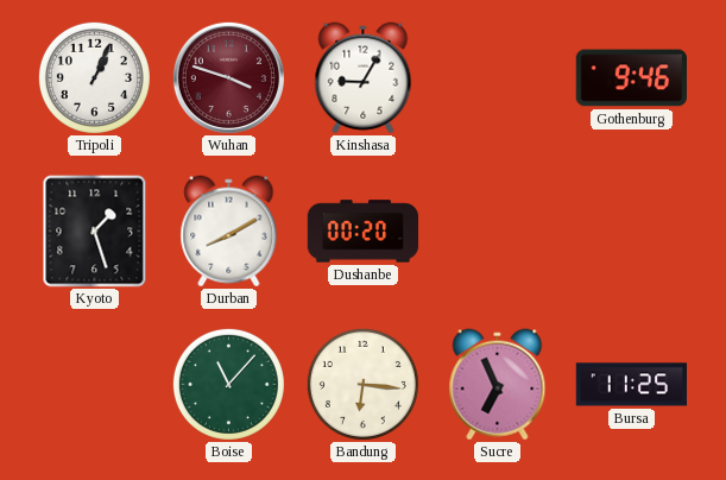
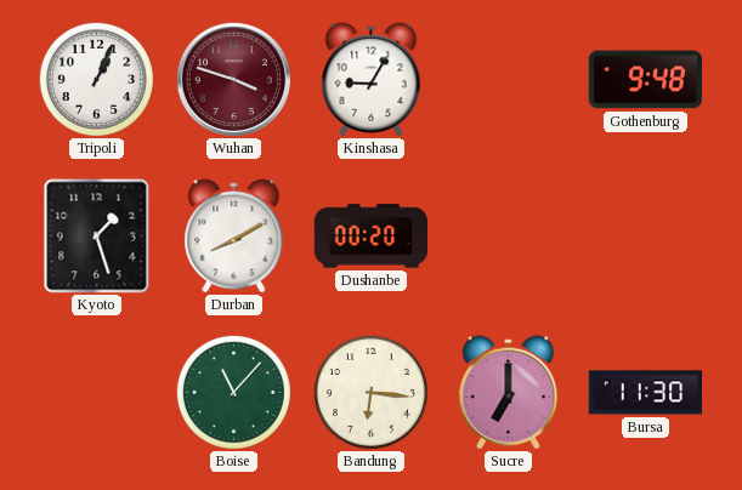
Gothenburg: 9:46 -> 9:48
Sucre: 6:56 -> 7:00
Bursa: 11:25 -> 11:30
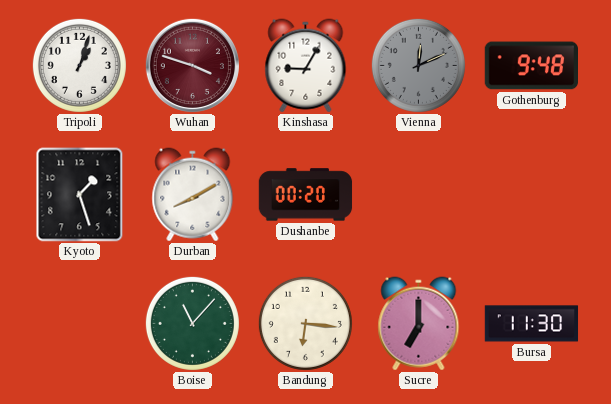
Tripoli: 1:04 -> 1:03
Vienna: none -> 12:11
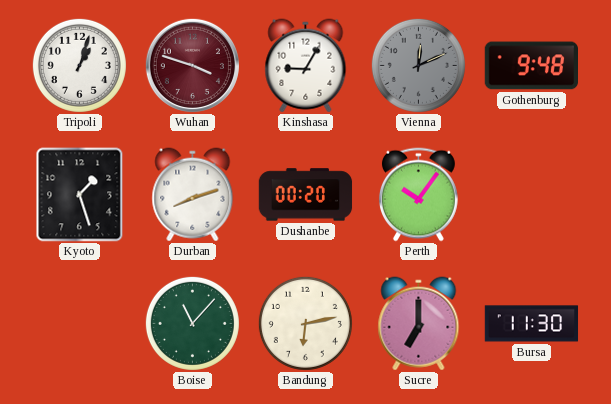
Durban: 8:10 -> 8:12
Perth: none -> 10:06
Bandung: 6:16 -> 6:13
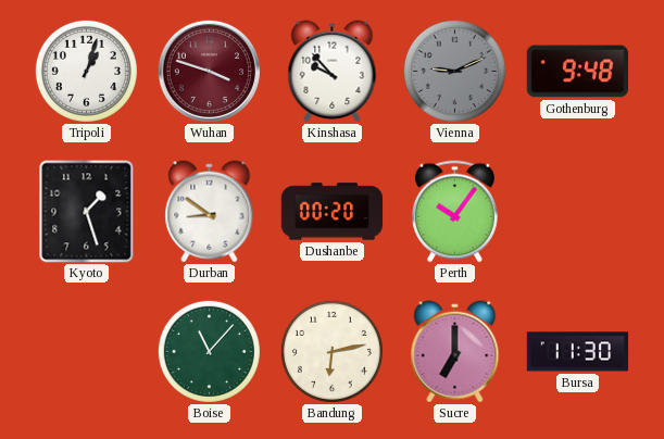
Kinshasa: 9:05 -> 9:53
Vienna: 12:11 -> 9:11
Durban: 8:12 -> 8:51
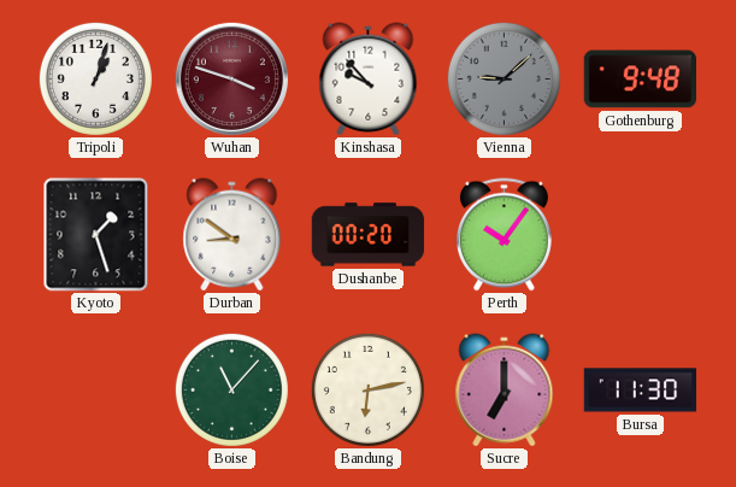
Vienna: 9:11 -> 9:08
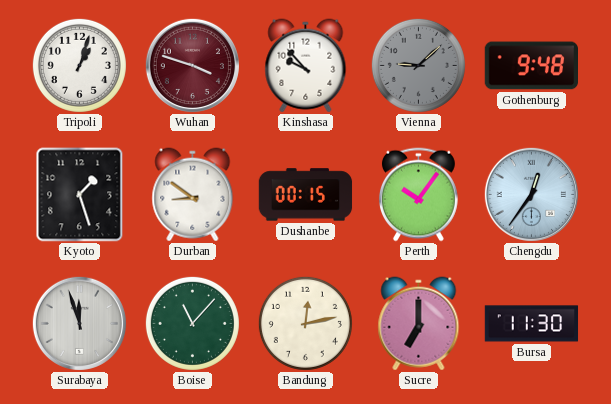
Dushanbe: 00:20 -> 00:15
Chengdu: none -> 12:36
Surabaya: none -> 11:57
Bandung: 6:13 -> 12:13
